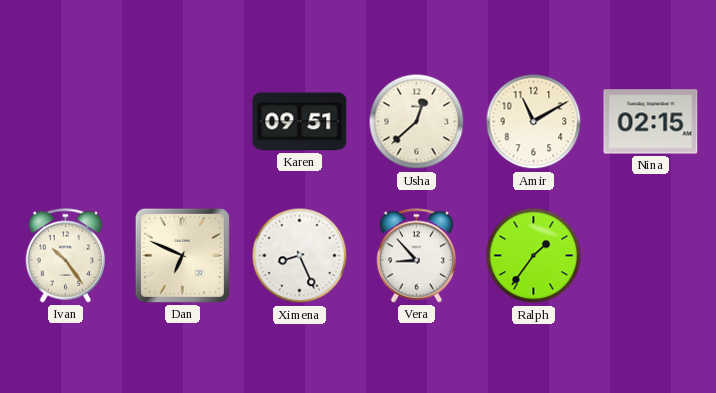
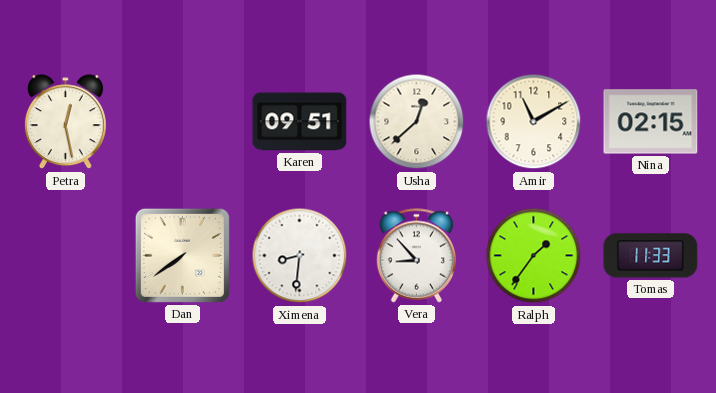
Petra: none -> 12:28
Ivan: 10:24 -> none
Dan: 6:49 -> 7:39
Ximena: 8:26 -> 8:31
Tomas: none -> 11:33
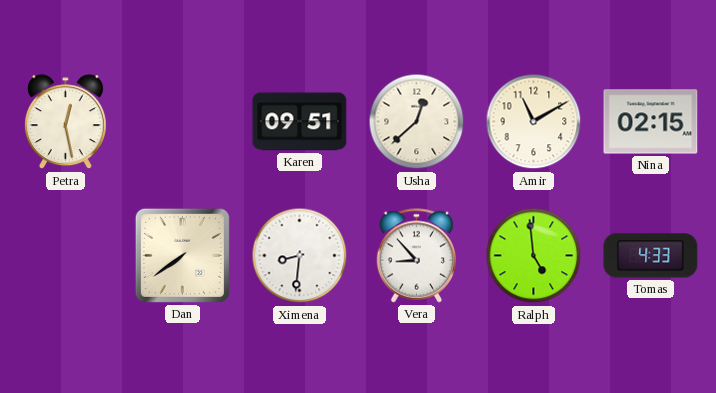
Ralph: 1:36 -> 4:59
Tomas: 11:33 -> 4:33
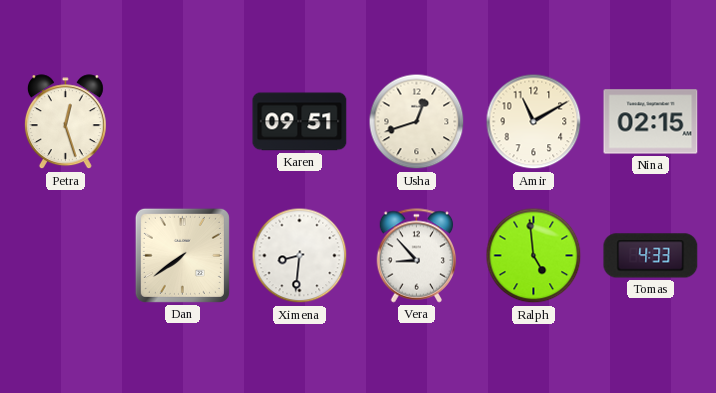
Petra: 12:28 -> 12:27
Usha: 12:38 -> 12:42
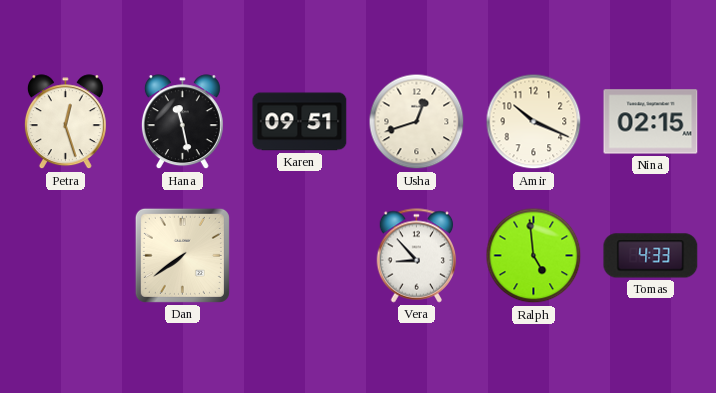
Hana: none -> 11:28
Amir: 11:10 -> 10:19
Ximena: 8:31 -> none
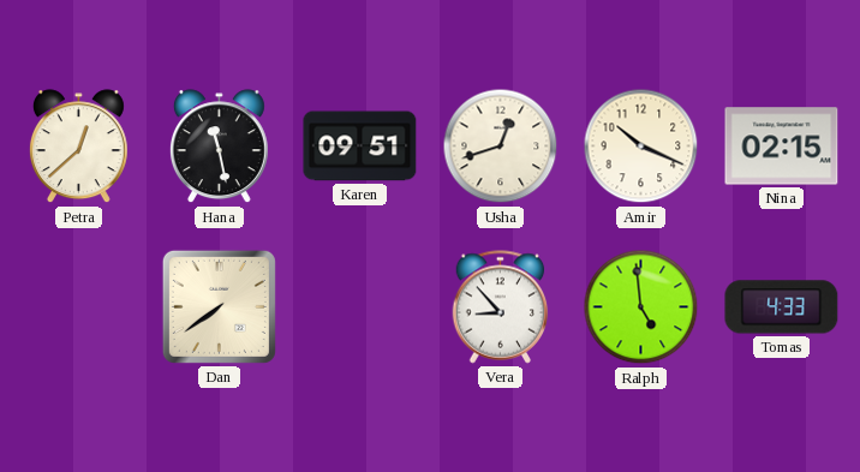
Petra: 12:27 -> 12:38
